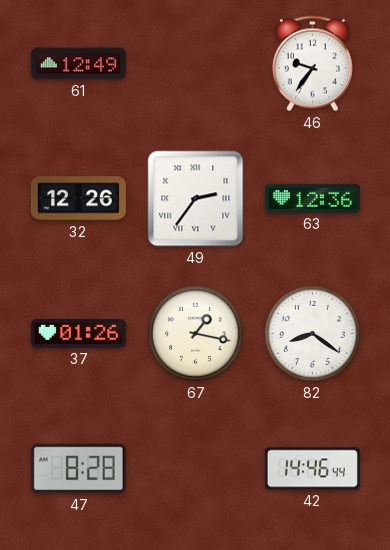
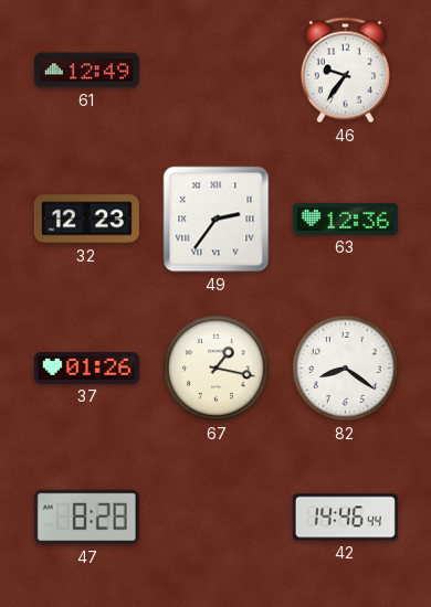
32: 12:26 -> 12:23
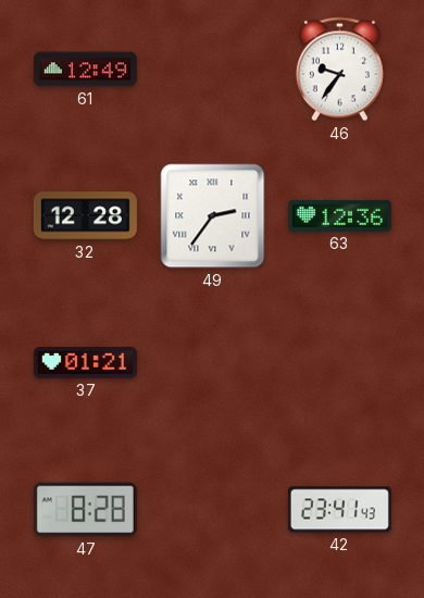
32: 12:23 -> 12:28
37: 01:26 -> 01:21
67: 1:17 -> none
82: 8:21 -> none
42: 14:46 -> 23:41
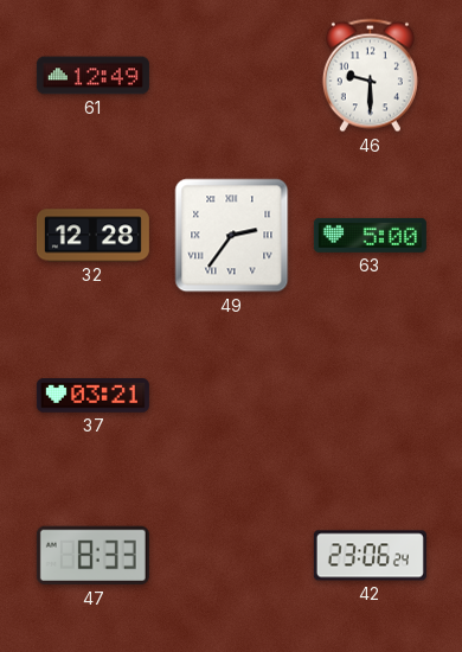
46: 9:36 -> 9:30
63: 12:36 -> 5:00
37: 01:21 -> 03:21
47: 8:28 -> 8:33
42: 23:41 -> 23:06
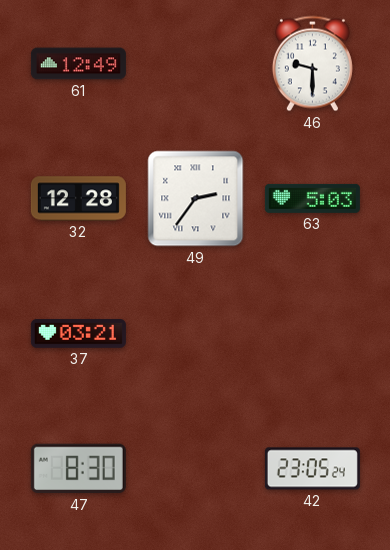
63: 5:00 -> 5:03
47: 8:33 -> 8:30
42: 23:06 -> 23:05
